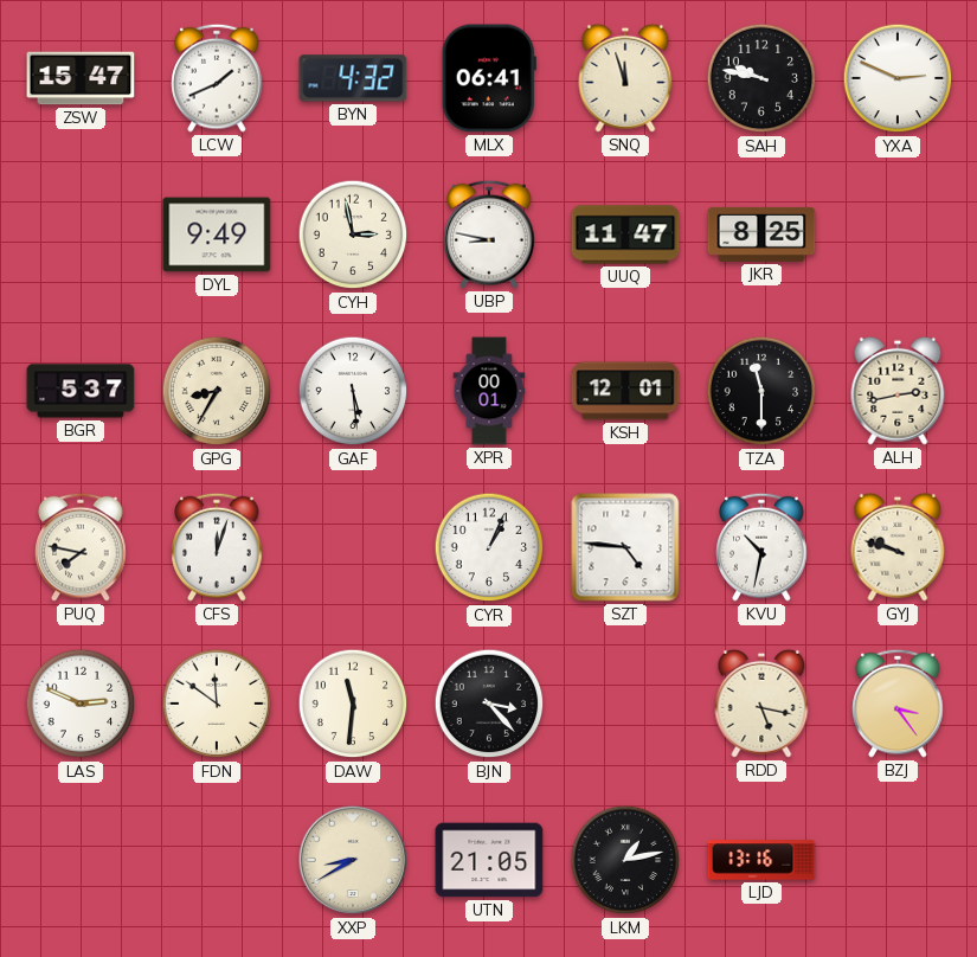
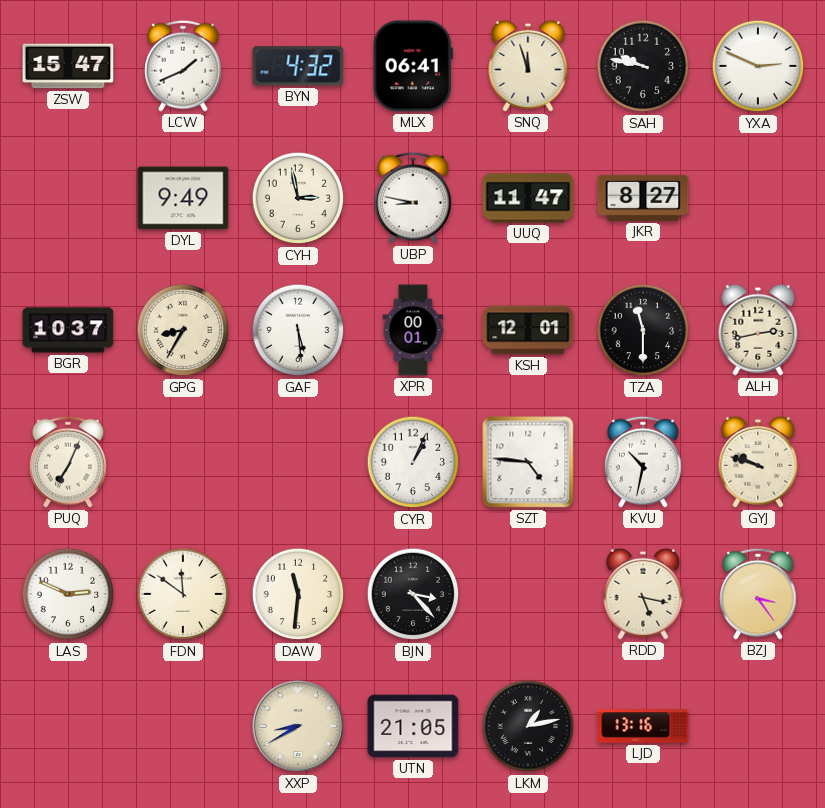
JKR: 8:25 -> 8:27
BGR: 5:37 -> 10:37
PUQ: 7:47 -> 7:04
CFS: 12:03 -> none
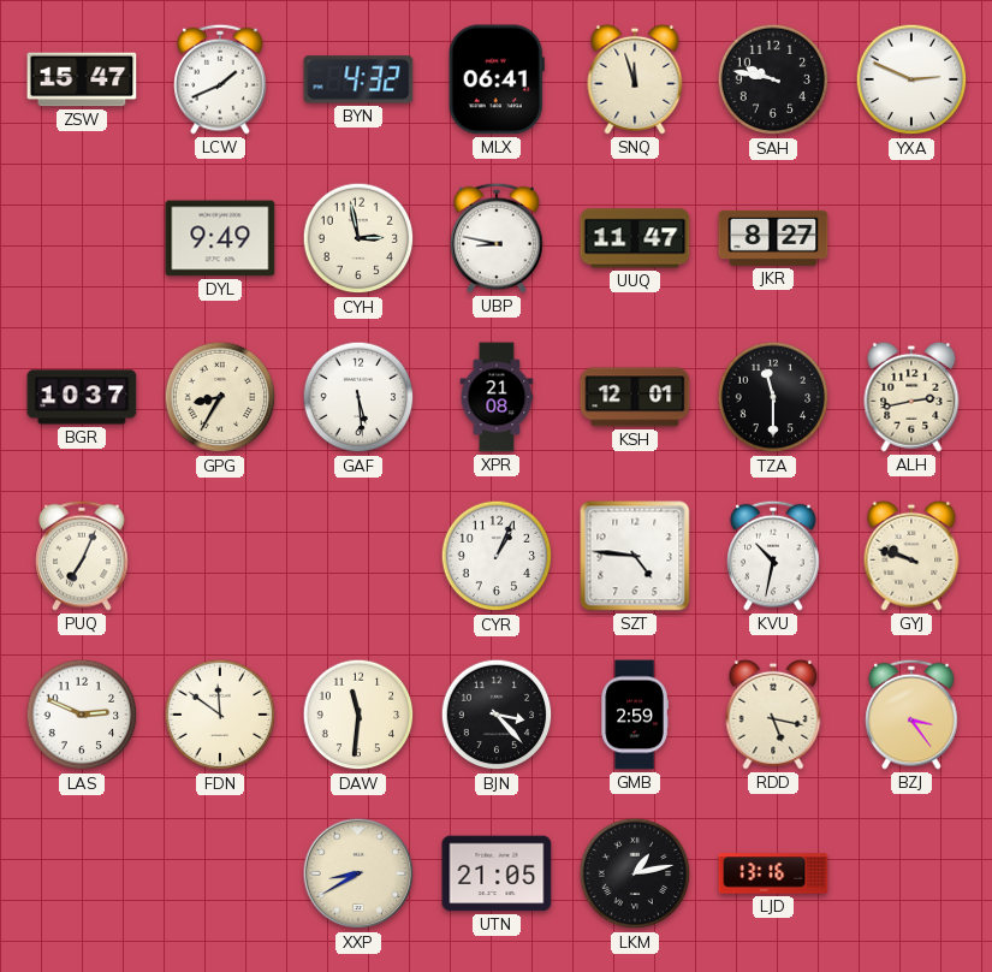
XPR: 00:01 -> 21:08
GMB: none -> 2:59
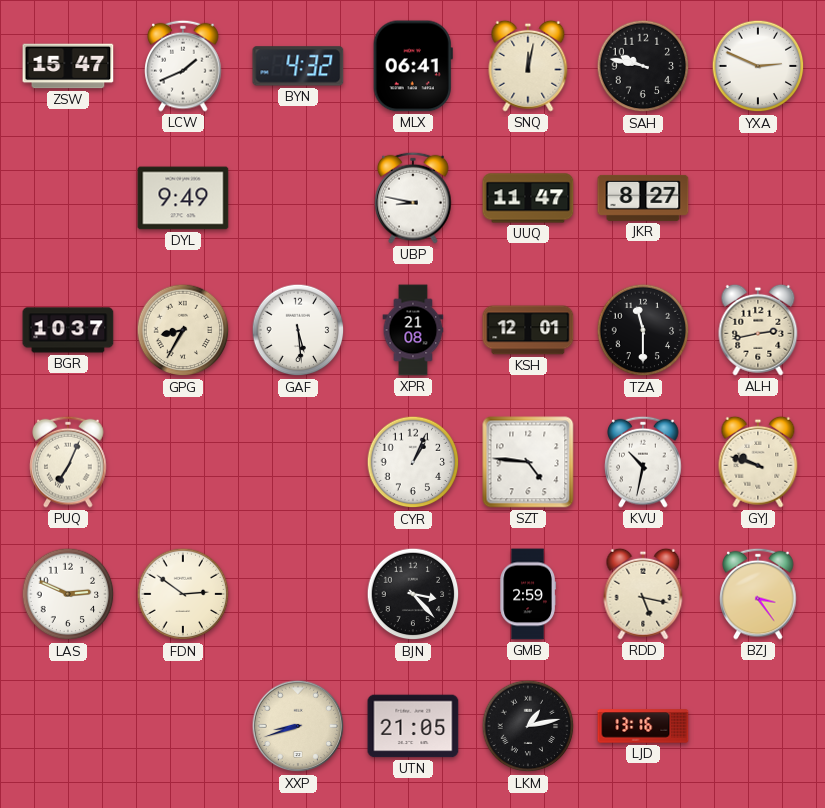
SNQ: 11:57 -> 12:02
CYH: 2:58 -> none
FDN: 11:51 -> 2:51
DAW: 11:31 -> none
XXP: 8:40 -> 8:42
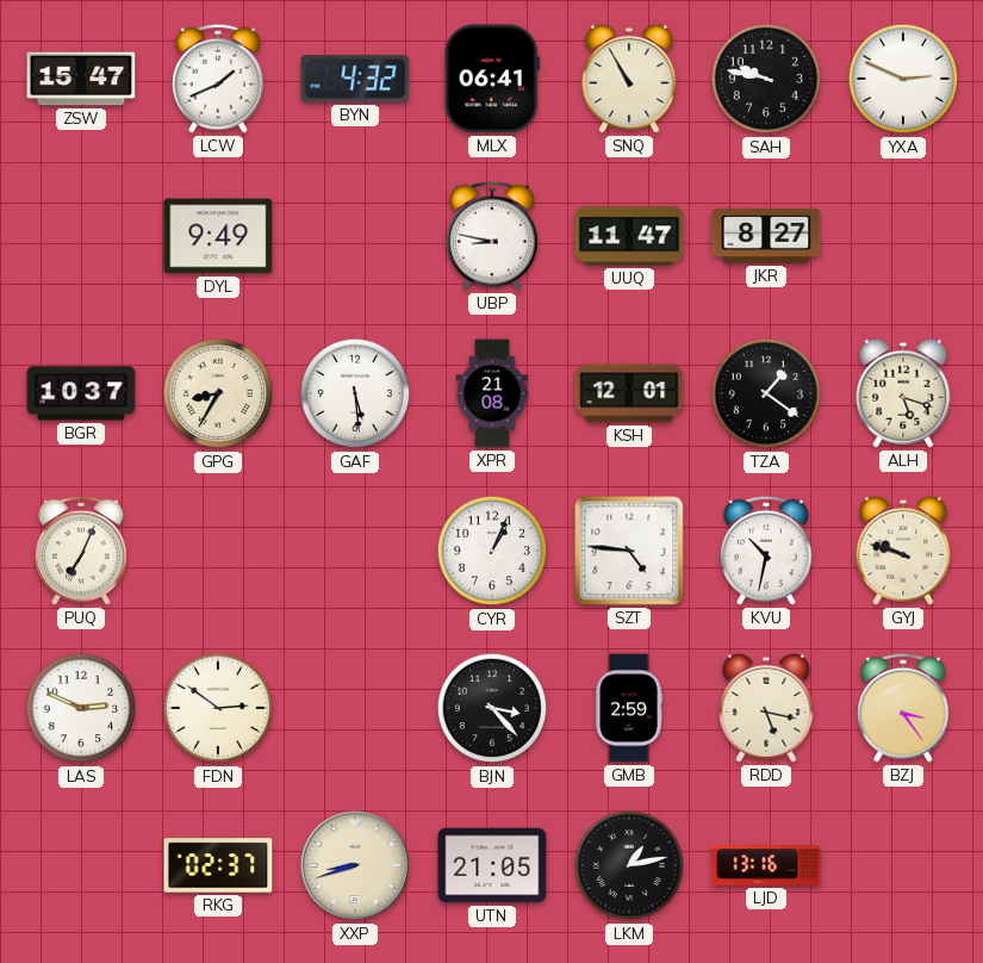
SNQ: 12:02 -> 10:55
TZA: 11:30 -> 1:21
ALH: 2:43 -> 5:18
RKG: none -> 02:37
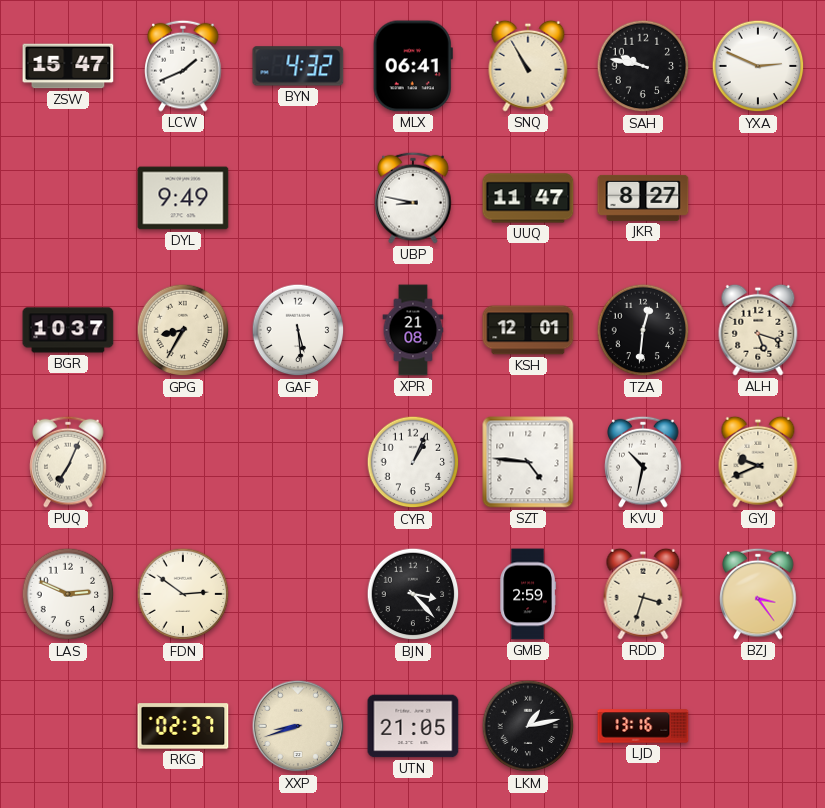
TZA: 1:21 -> 12:31
GYJ: 9:48 -> 9:41
RDD: 5:17 -> 3:33
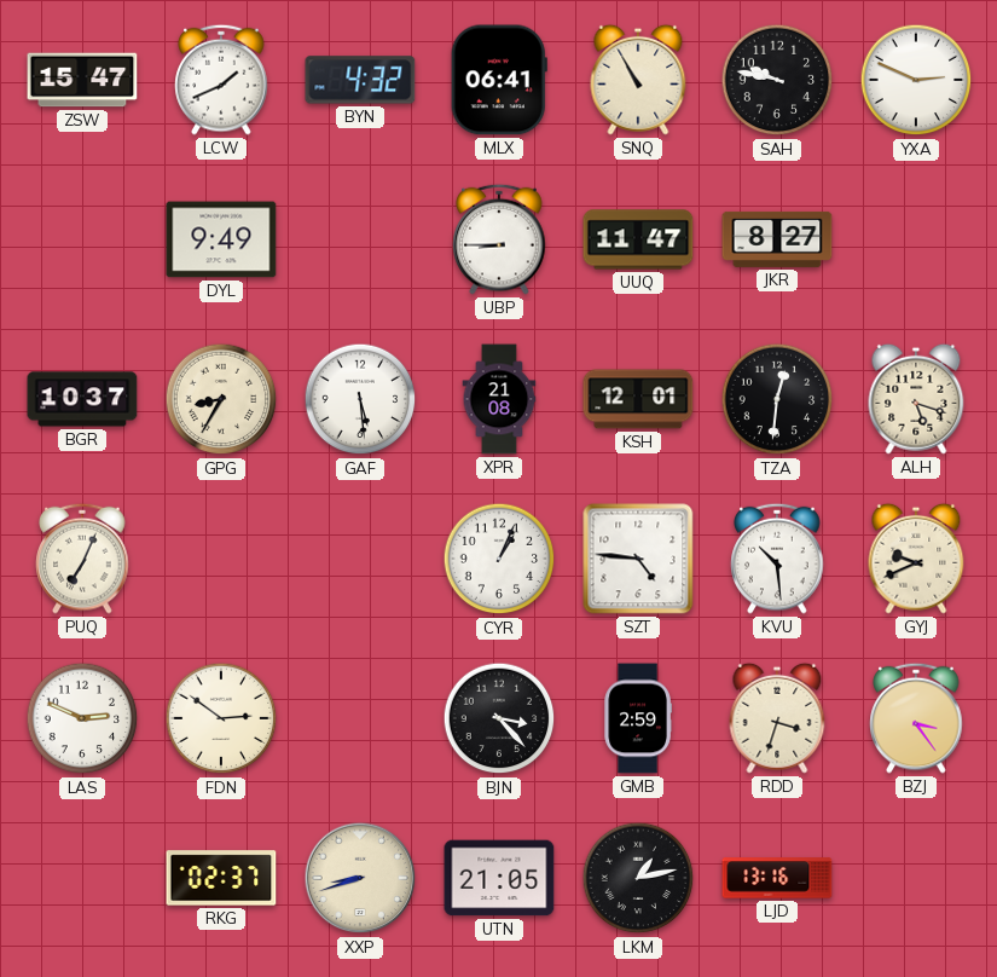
UBP: 8:47 -> 8:45
KVU: 10:32 -> 10:29
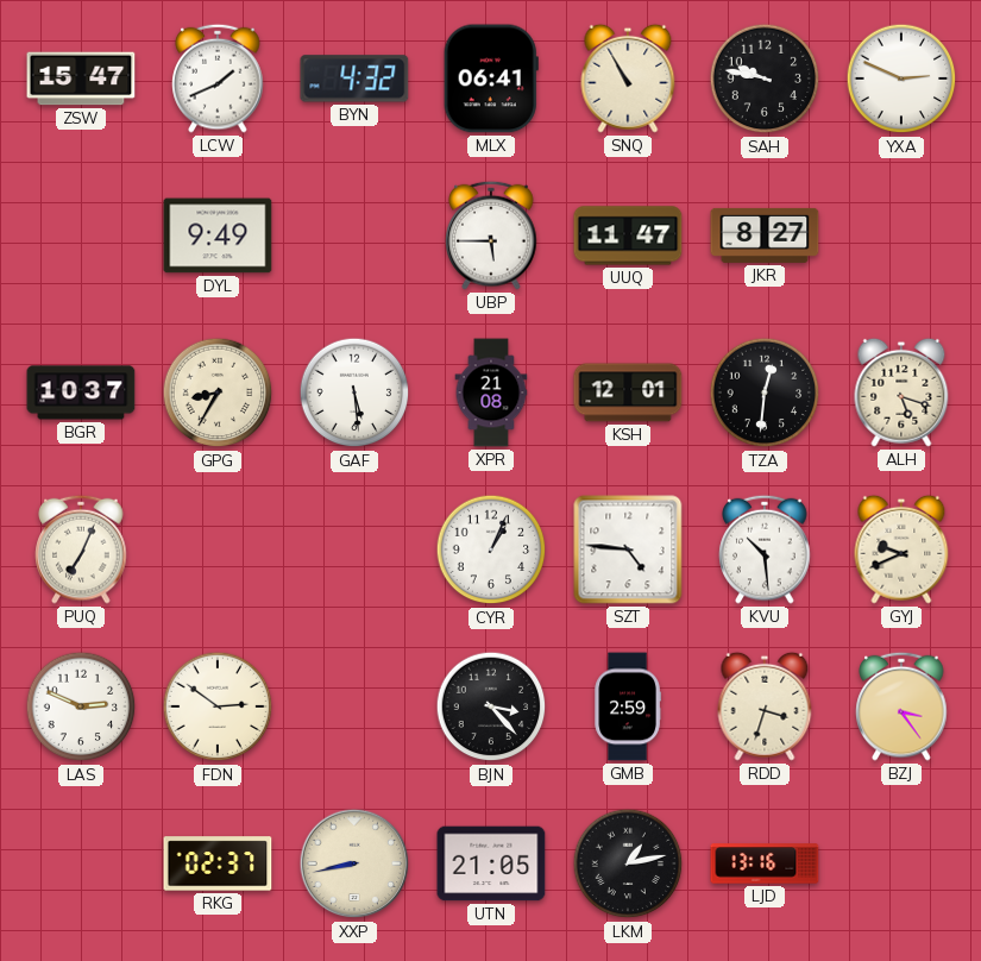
UBP: 8:45 -> 5:45
XXP: 8:42 -> 8:43
